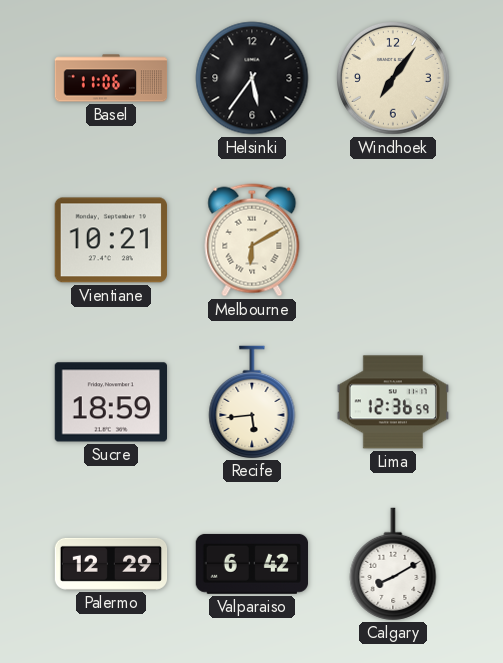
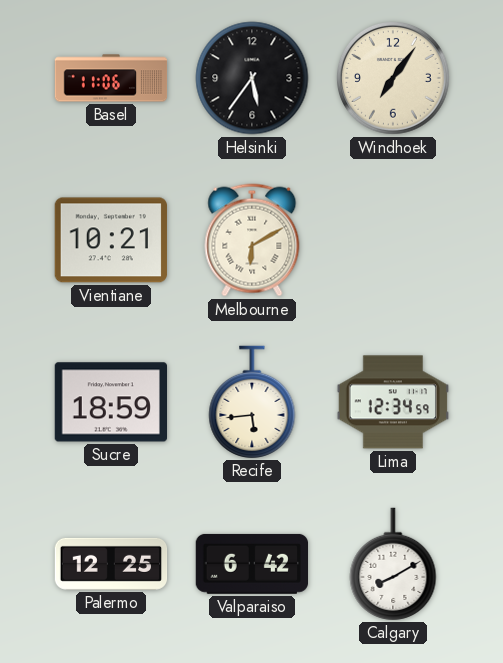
Lima: 12:36 -> 12:34
Palermo: 12:29 -> 12:25
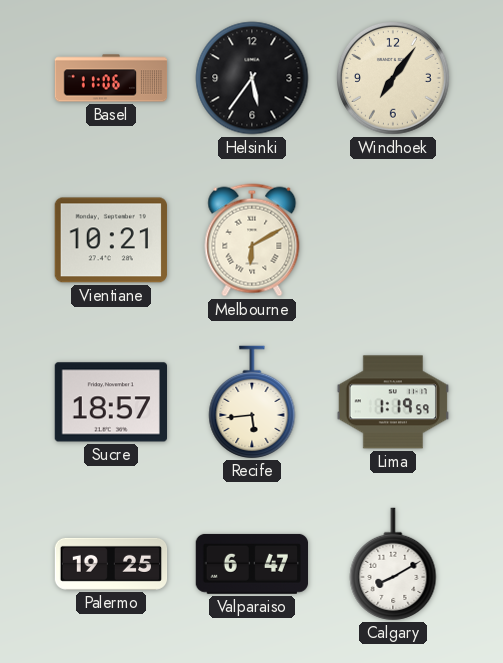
Sucre: 18:59 -> 18:57
Lima: 12:34 -> 1:19
Palermo: 12:25 -> 19:25
Valparaiso: 6:42 -> 6:47
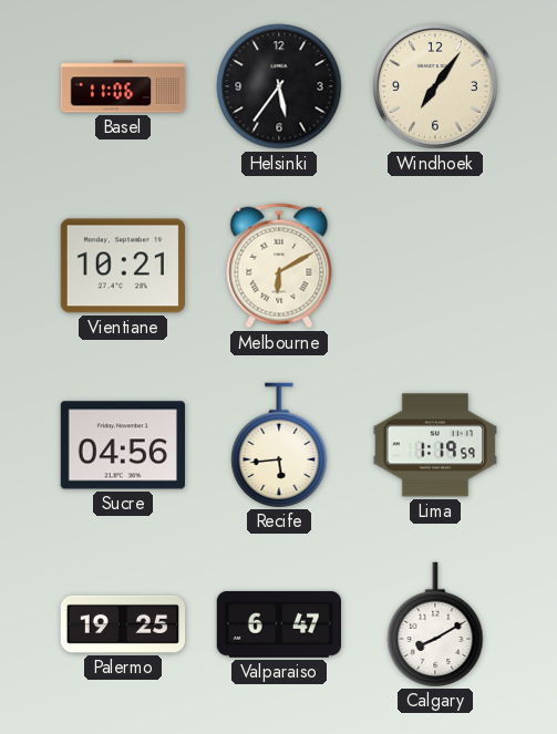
Sucre: 18:57 -> 04:56
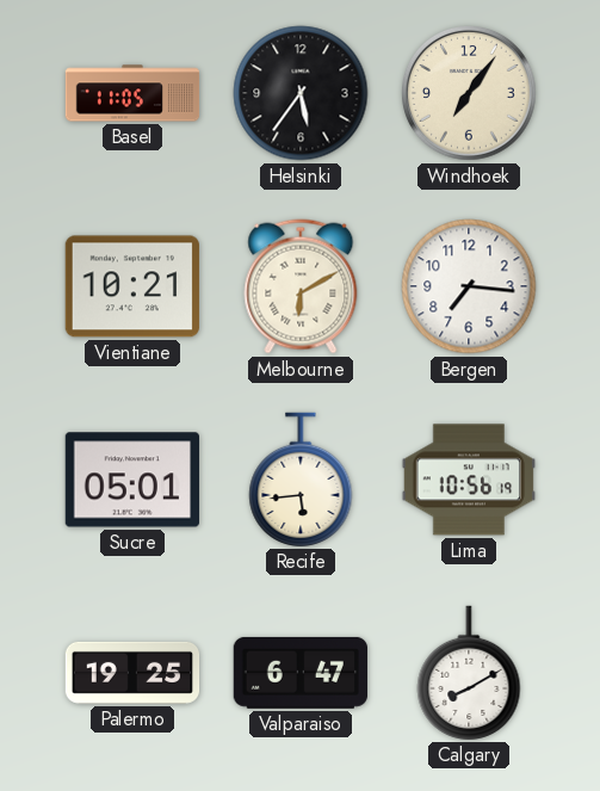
Basel: 11:06 -> 11:05
Bergen: none -> 7:16
Sucre: 04:56 -> 05:01
Lima: 1:19 -> 10:56
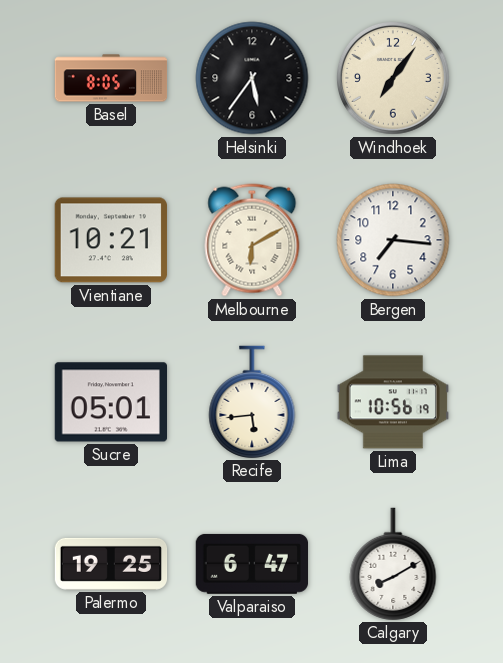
Basel: 11:05 -> 8:05
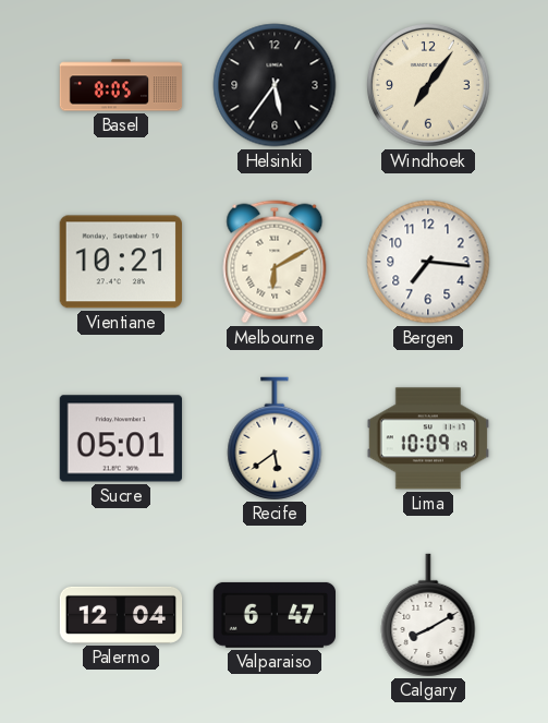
Recife: 5:44 -> 5:39
Lima: 10:56 -> 10:09
Palermo: 19:25 -> 12:04
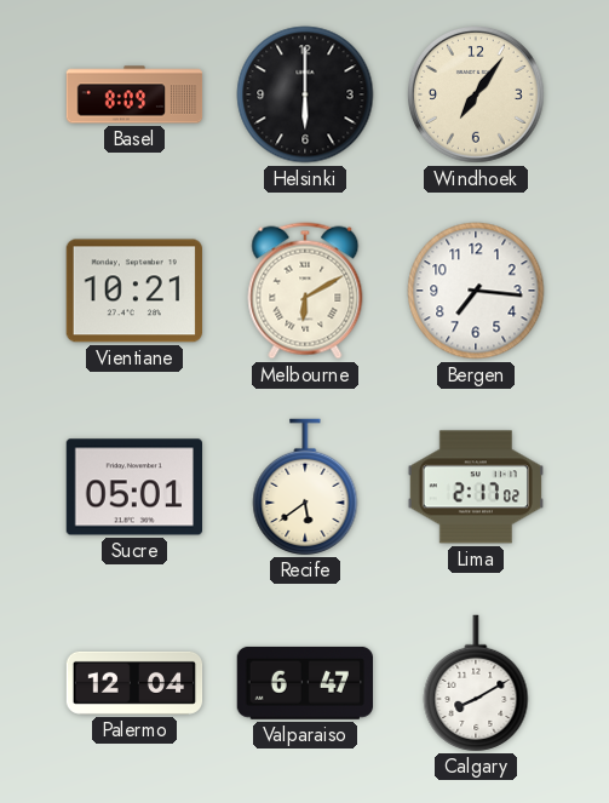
Basel: 8:05 -> 8:09
Helsinki: 5:36 -> 6:00
Lima: 10:09 -> 2:17
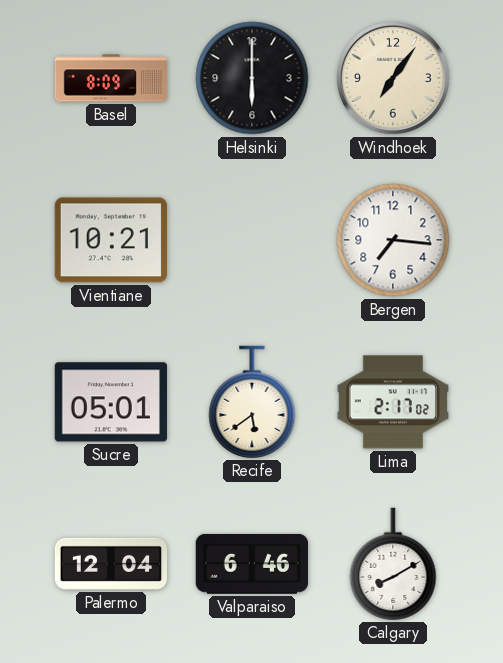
Melbourne: 6:10 -> none
Valparaiso: 6:47 -> 6:46
